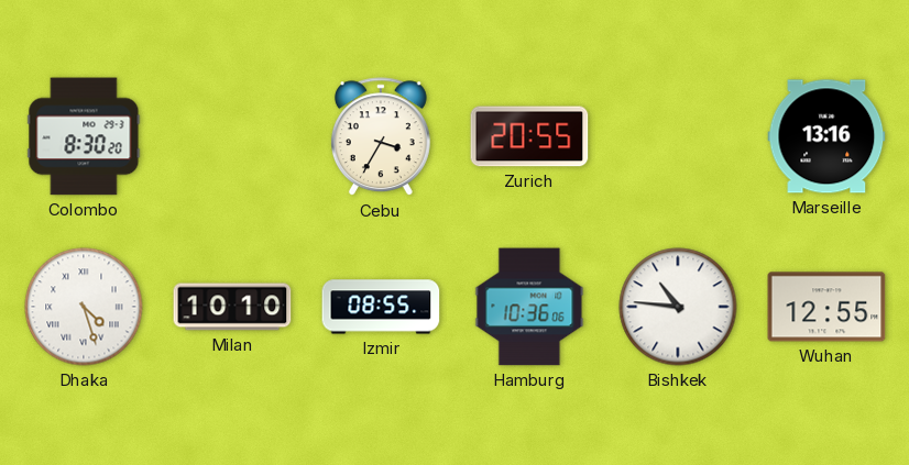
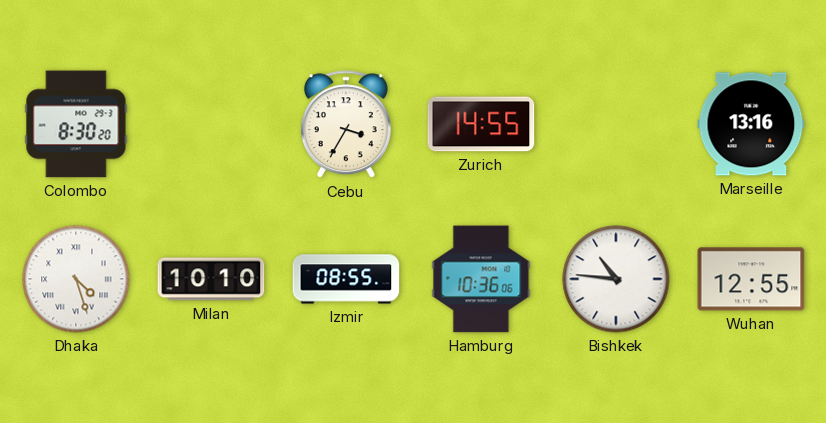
Zurich: 20:55 -> 14:55
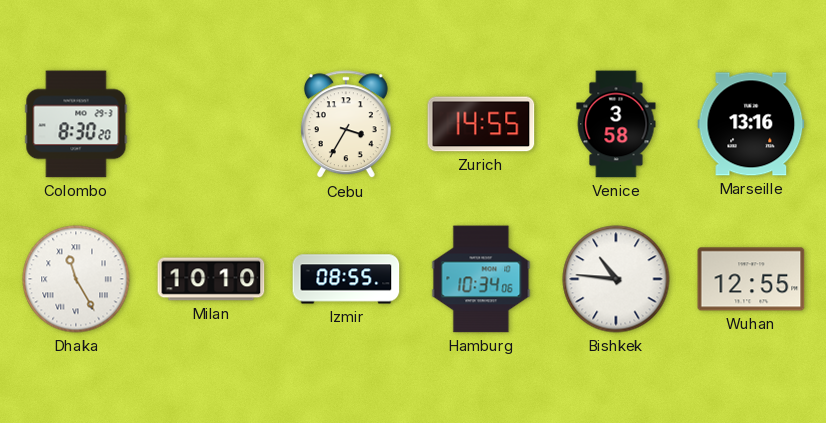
Venice: none -> 3:58
Dhaka: 4:27 -> 11:25
Hamburg: 10:36 -> 10:34
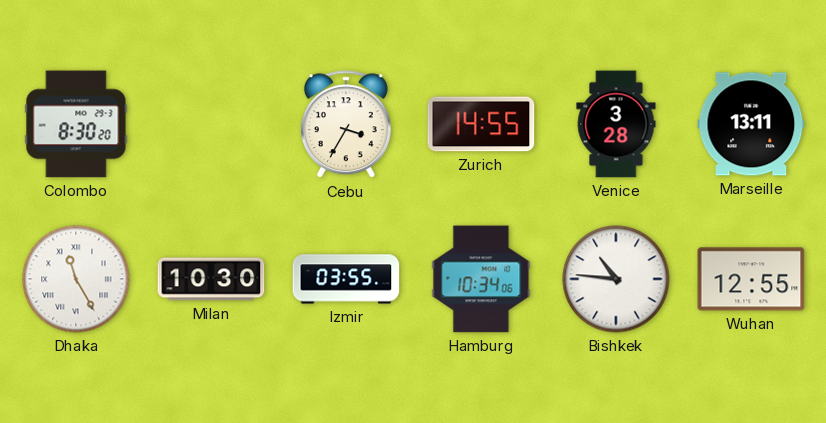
Venice: 3:58 -> 3:28
Marseille: 13:16 -> 13:11
Milan: 10:10 -> 10:30
Izmir: 08:55 -> 03:55
